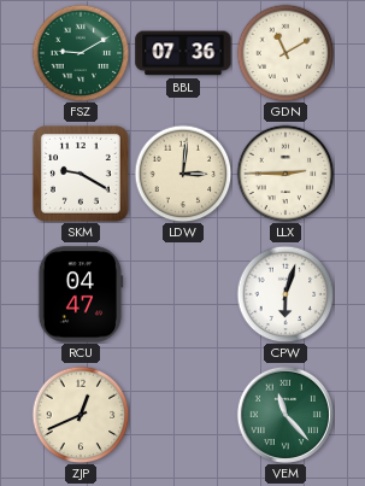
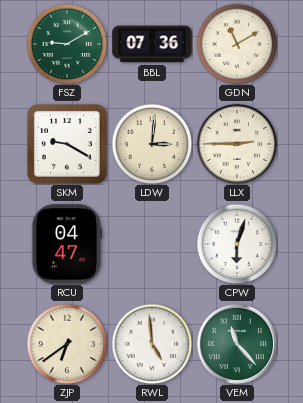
ZJP: 12:41 -> 6:39
RWL: none -> 4:59
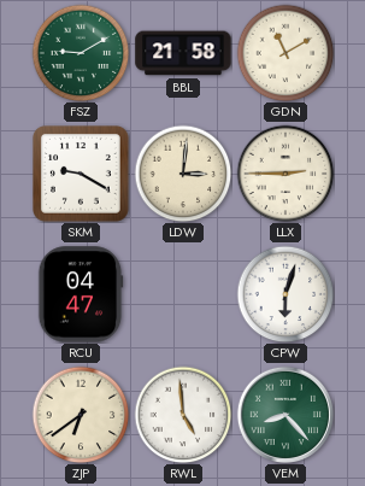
BBL: 07:36 -> 21:58
VEM: 11:23 -> 8:23
